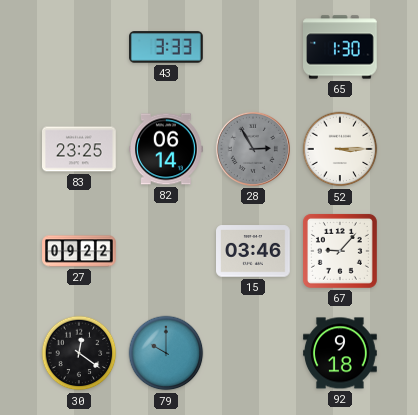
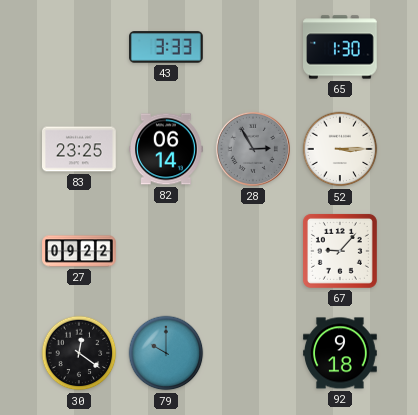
15: 03:46 -> none
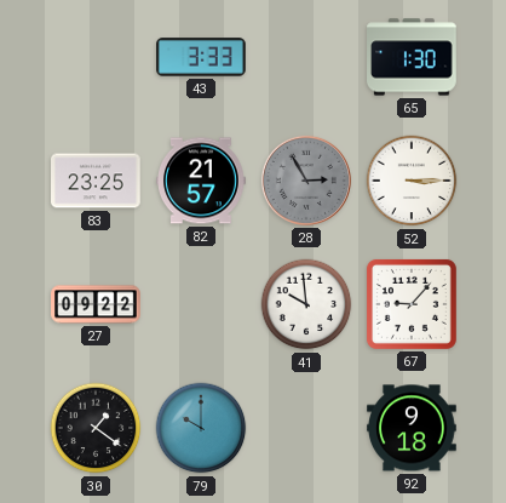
82: 06:14 -> 21:57
41: none -> 9:59
30: 12:21 -> 1:21
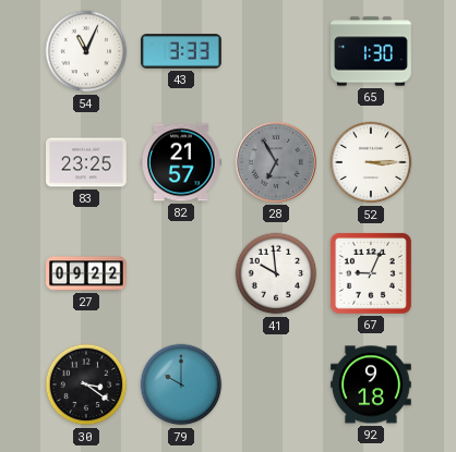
54: none -> 11:04
28: 2:55 -> 6:55
67: 9:07 -> 9:04
30: 1:21 -> 3:21
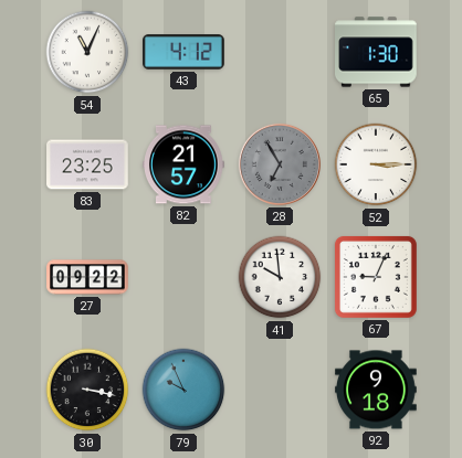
43: 3:33 -> 4:12
30: 3:21 -> 3:17
79: 10:00 -> 9:56
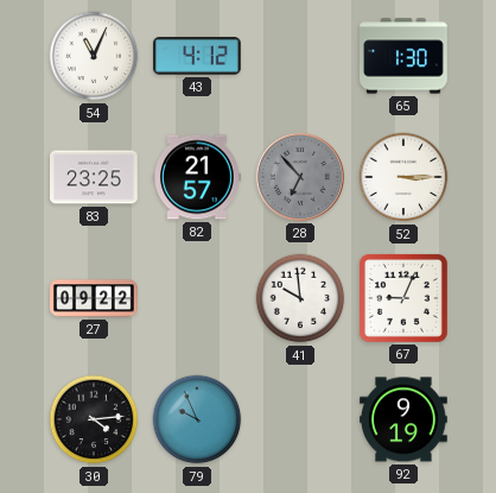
28: 6:55 -> 6:53
30: 3:17 -> 4:14
92: 9:18 -> 9:19
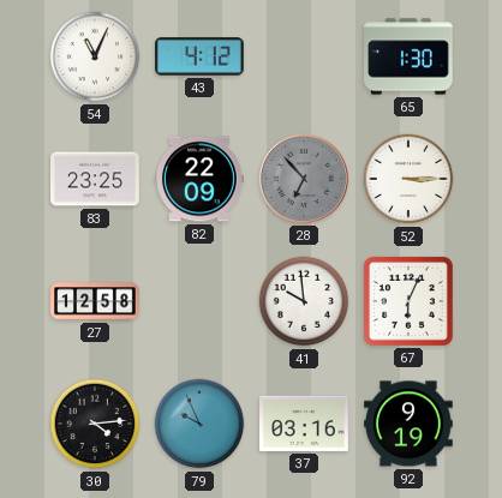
82: 21:57 -> 22:09
27: 09:22 -> 12:58
67: 9:04 -> 6:04
37: none -> 03:16
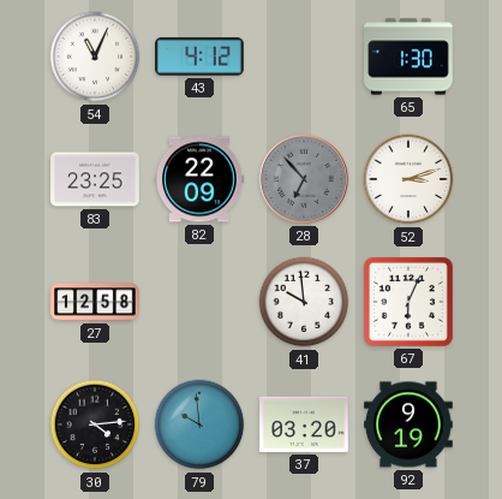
52: 3:15 -> 3:12
79: 9:56 -> 9:59
37: 03:16 -> 03:20
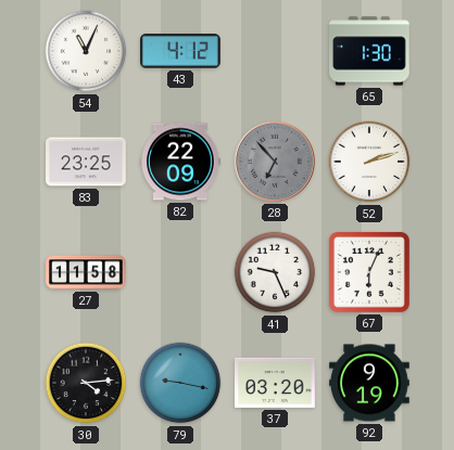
52: 3:12 -> 2:12
27: 12:58 -> 11:58
41: 9:59 -> 9:26
79: 9:59 -> 9:17
